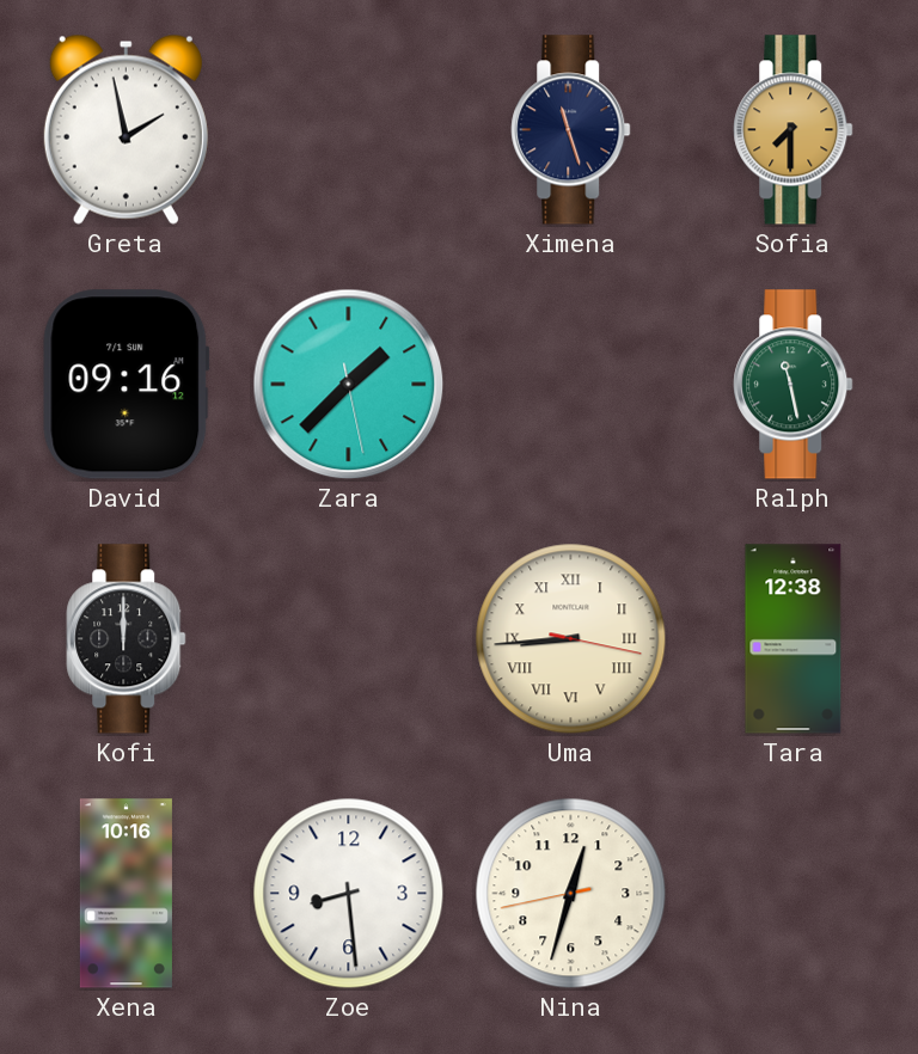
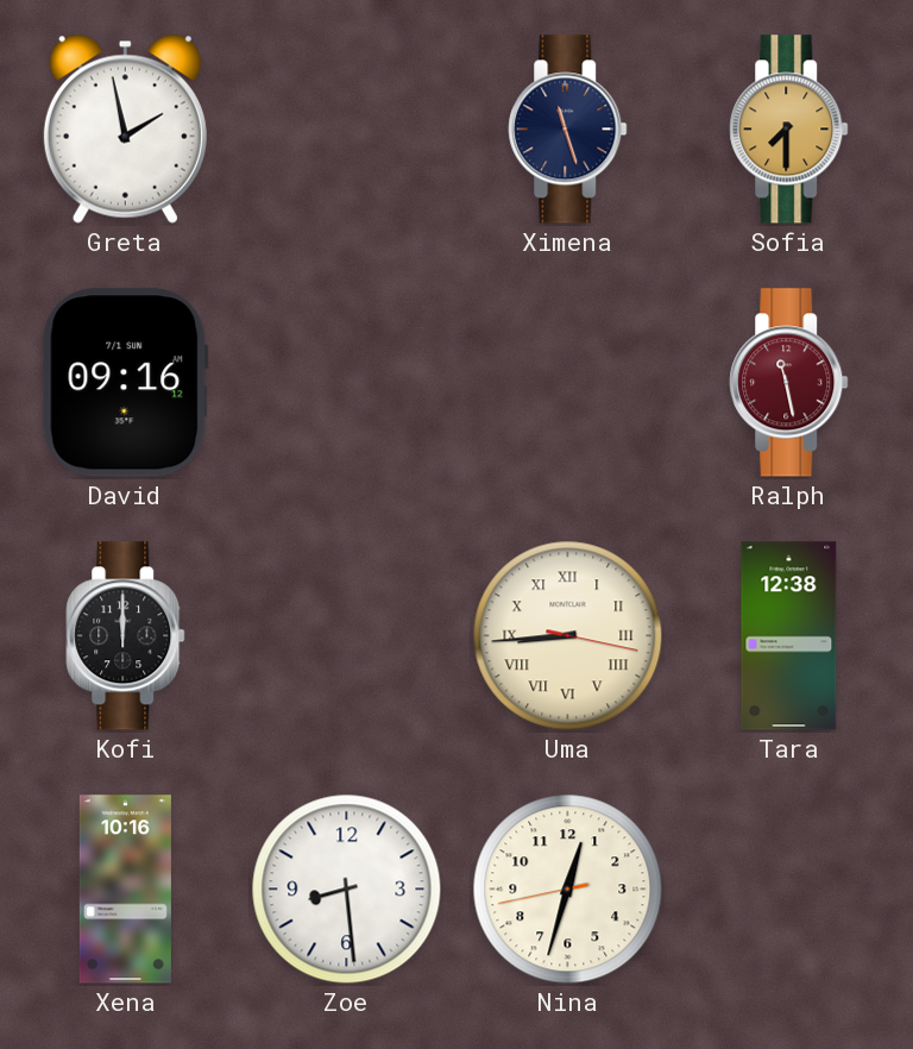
Zara: 1:37 -> none
Ralph dial: green -> burgundy
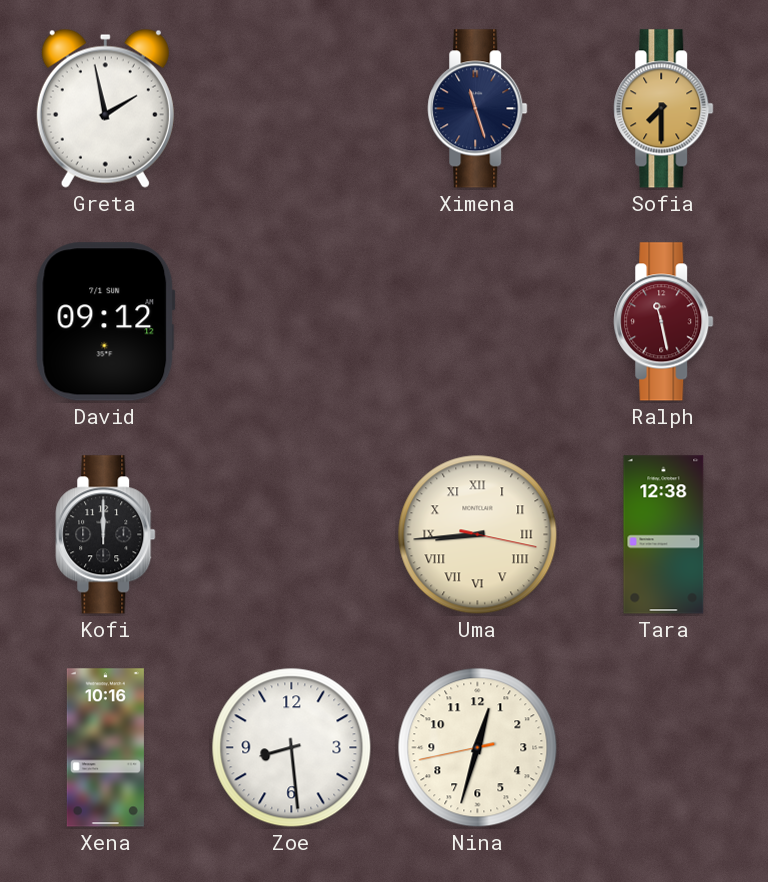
David: 09:16 -> 09:12
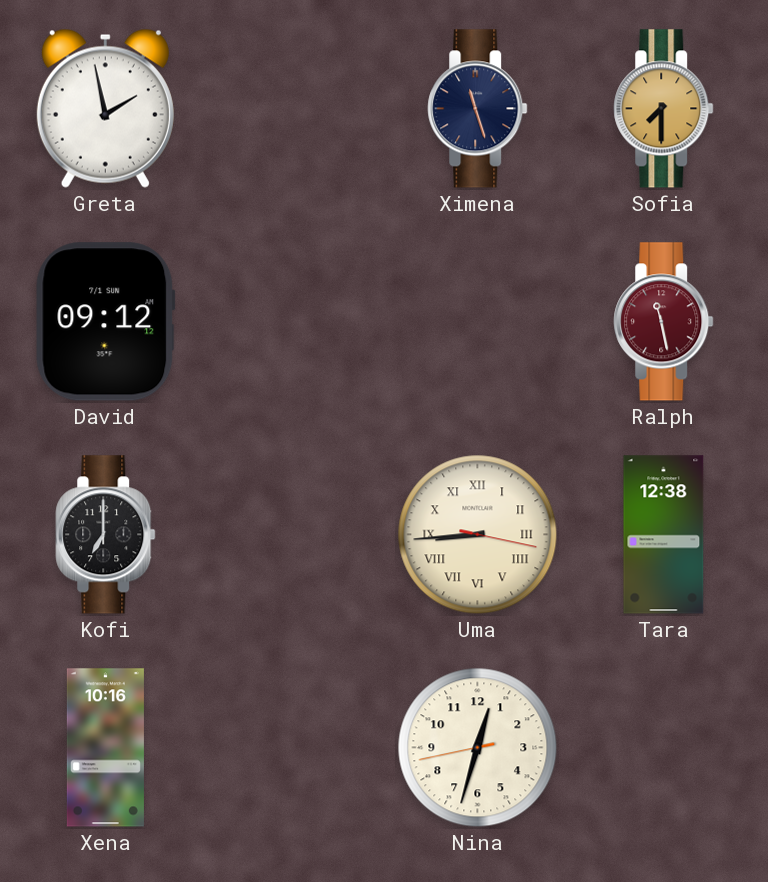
Kofi: 12:00 -> 7:00
Zoe: 8:29 -> none
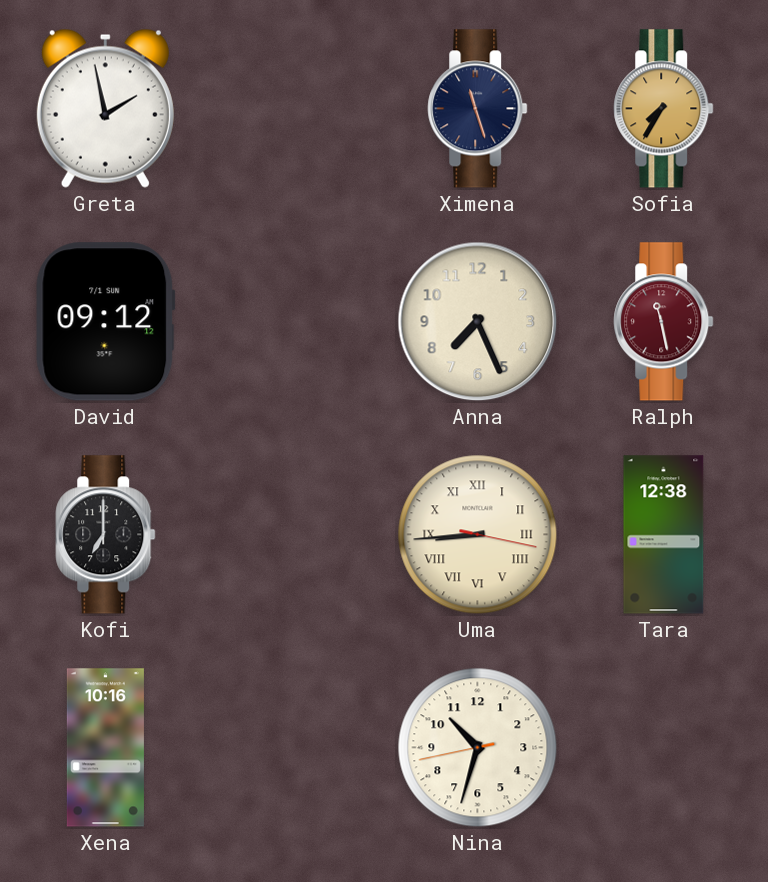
Sofia: 7:30 -> 7:35
Anna: none -> 7:26
Nina: 12:32 -> 10:32
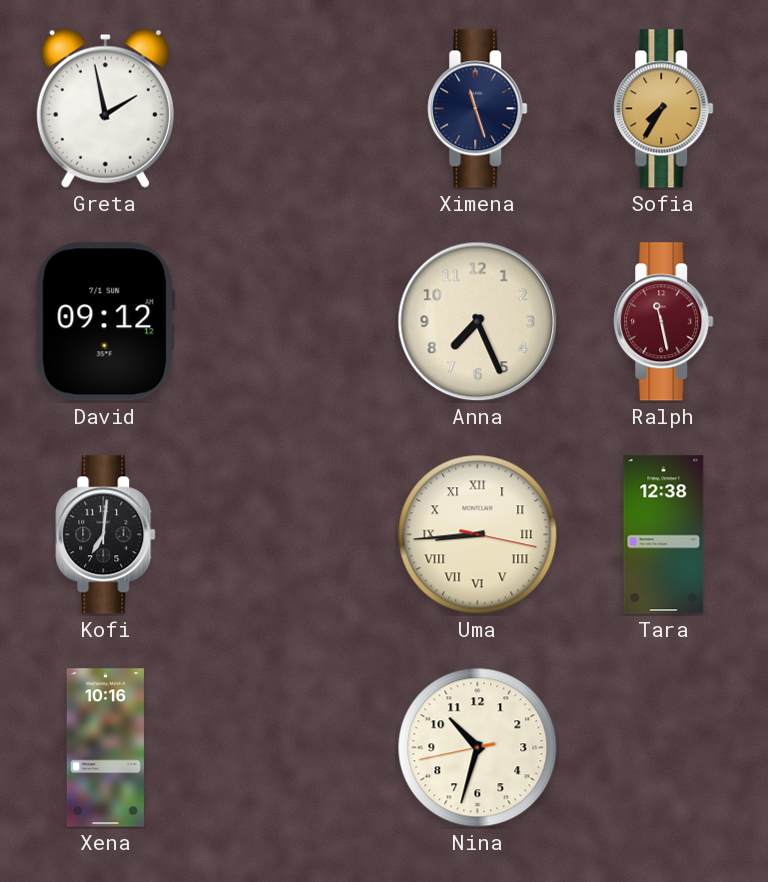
Kofi: 7:00 -> 7:01
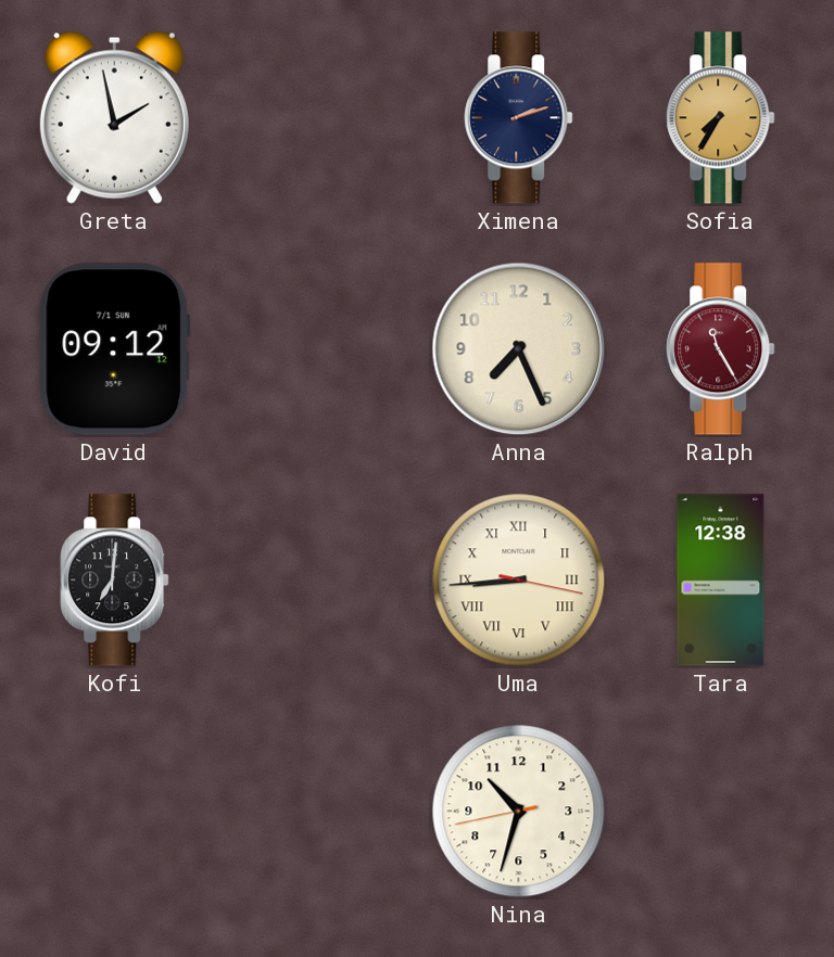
Ximena: 11:27 -> 2:12
Ralph: 11:28 -> 11:25
Xena: 10:16 -> none
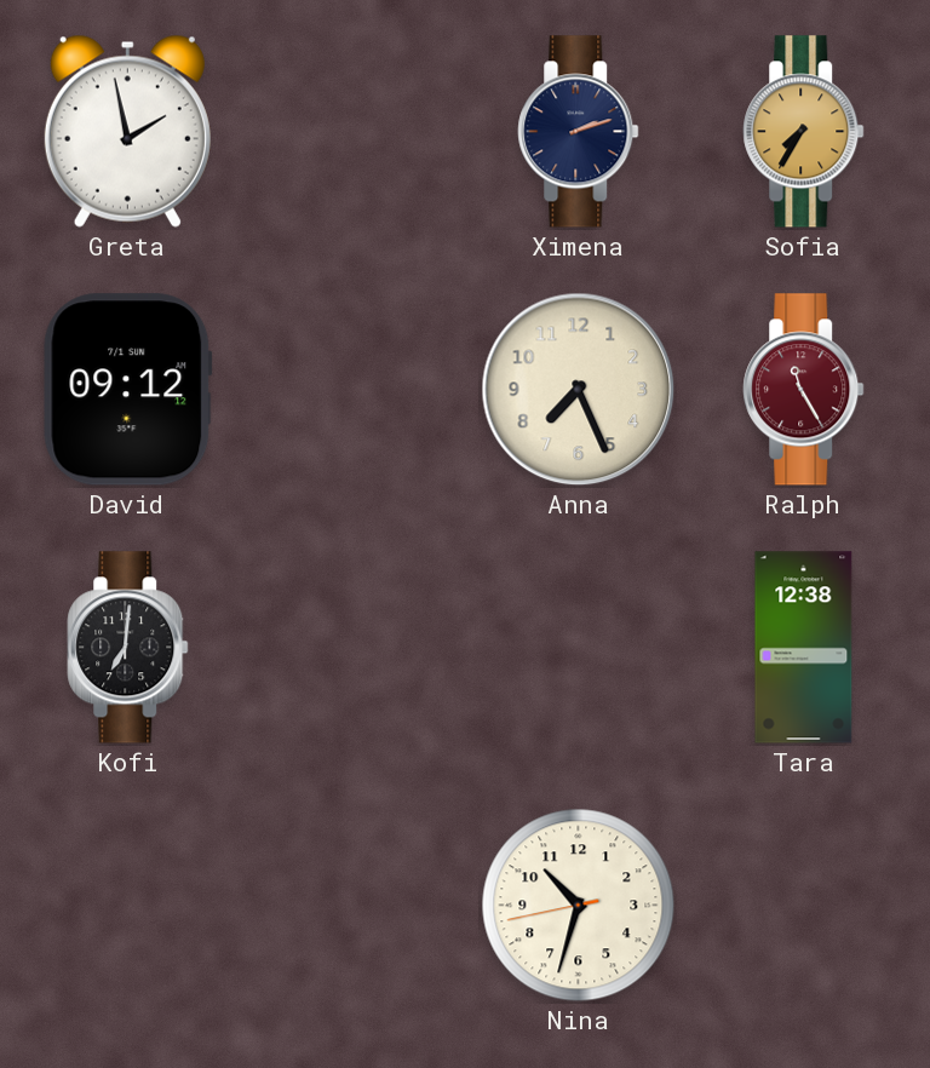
Uma: 8:44 -> none
